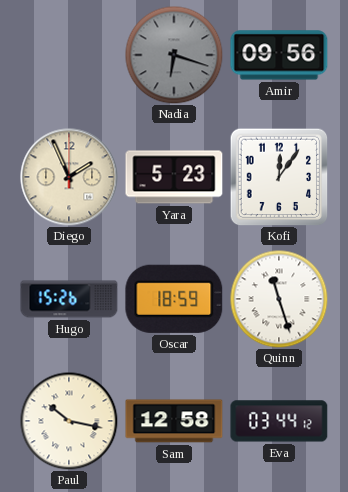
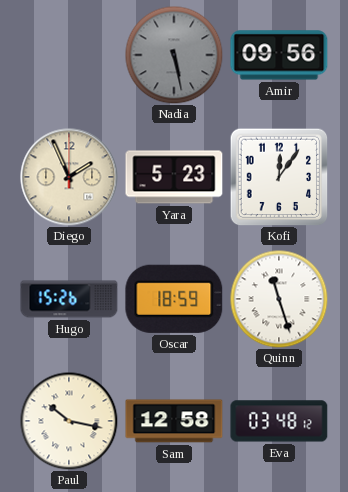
Nadia: 6:18 -> 5:28
Eva: 03:44 -> 03:48
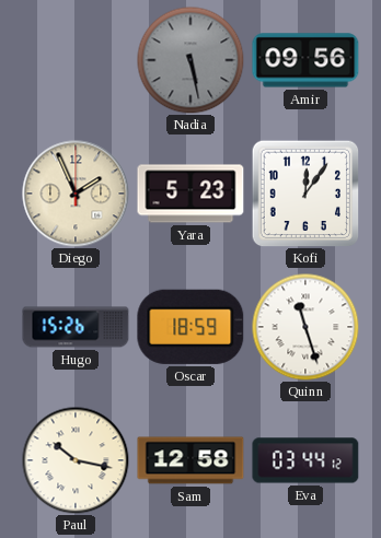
Eva: 03:48 -> 03:44
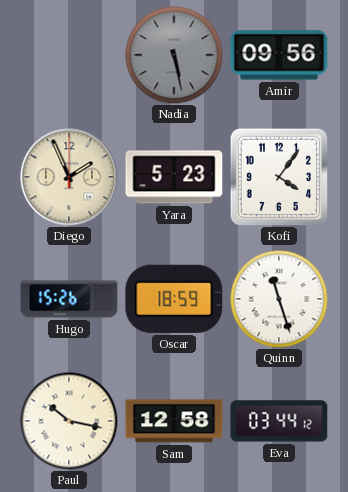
Kofi: 12:06 -> 4:06
